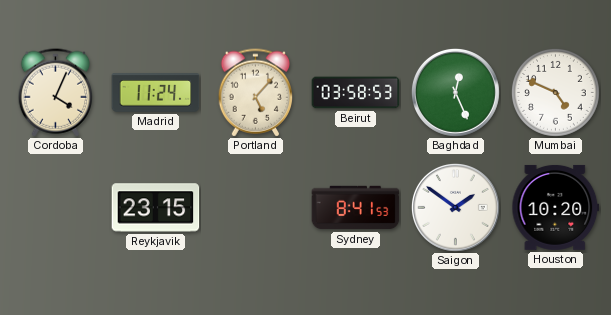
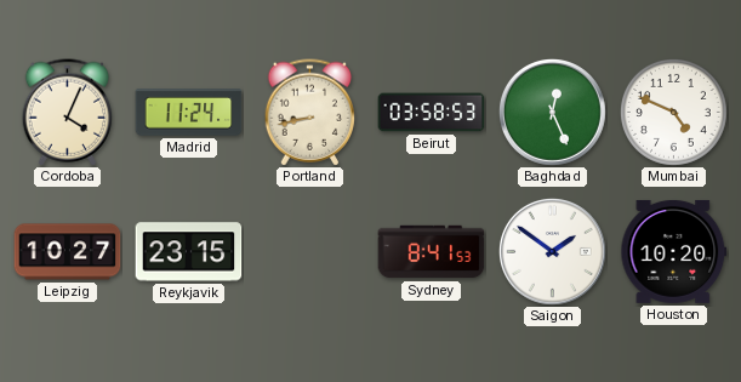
Portland: 5:07 -> 8:43
Leipzig: none -> 10:27
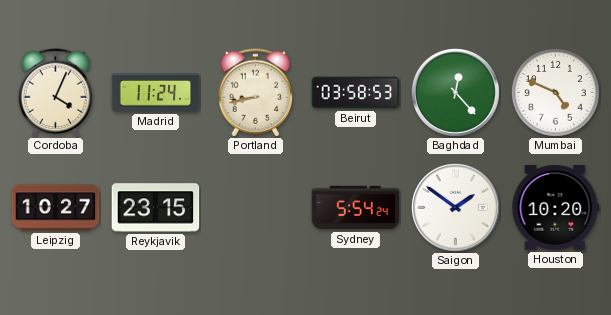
Baghdad: 12:26 -> 12:23
Sydney: 8:41 -> 5:54
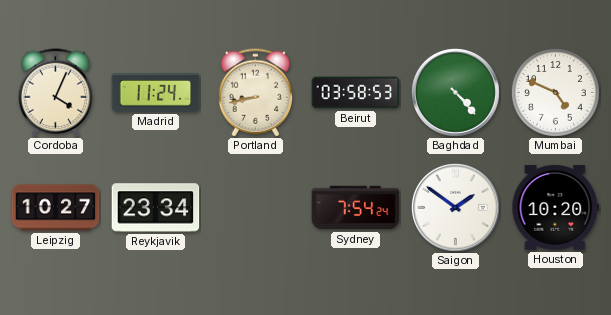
Baghdad: 12:23 -> 4:23
Reykjavik: 23:15 -> 23:34
Sydney: 5:54 -> 7:54
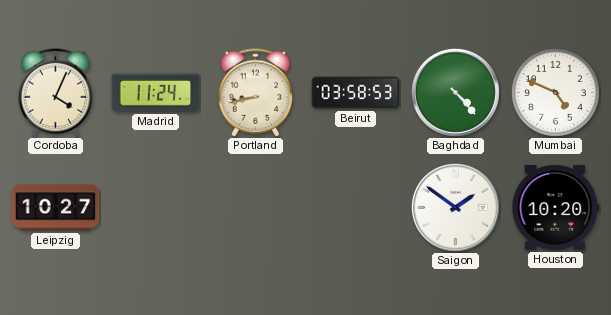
Reykjavik: 23:34 -> none
Sydney: 7:54 -> none
